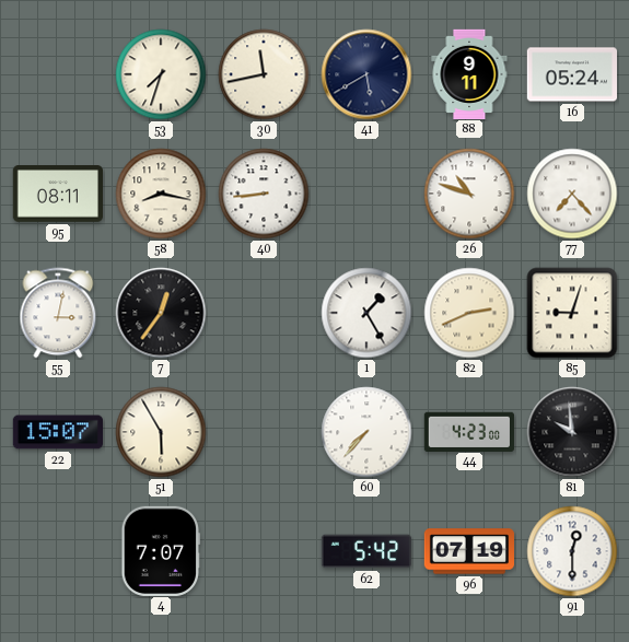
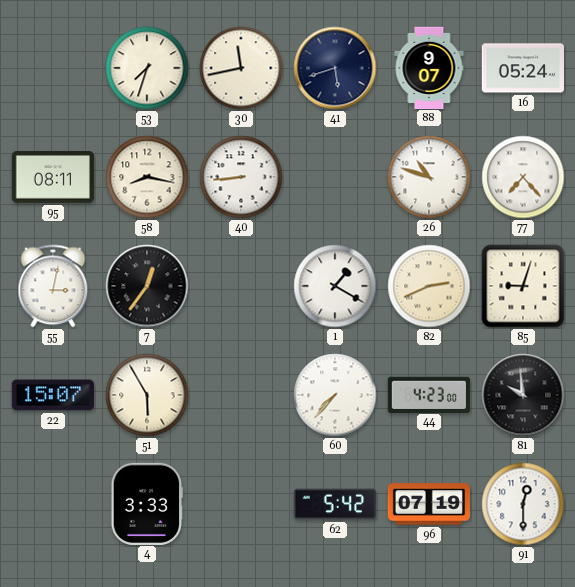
41: 5:40 -> 5:42
88: 9:11 -> 9:07
1: 1:25 -> 1:20
4: 7:07 -> 3:33
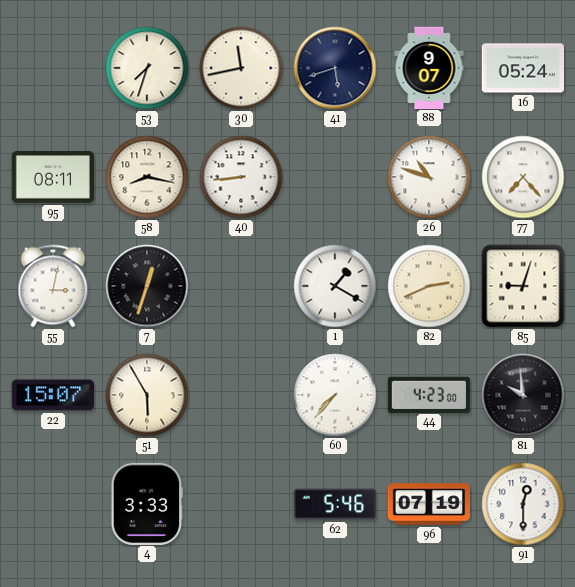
7: 12:36 -> 12:33
62: 5:42 -> 5:46
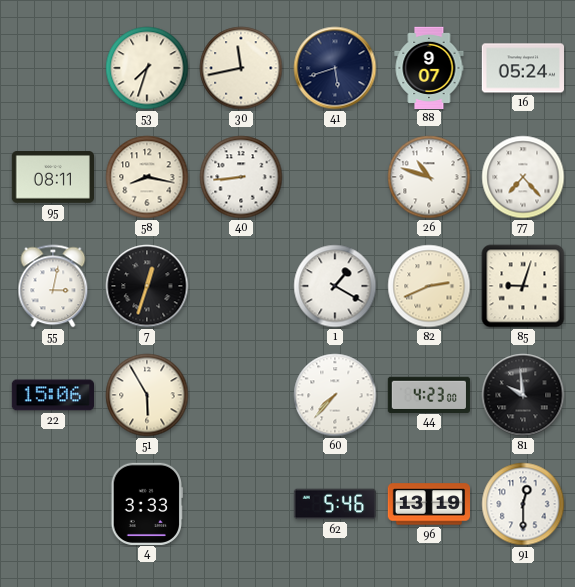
22: 15:07 -> 15:06
96: 07:19 -> 13:19
